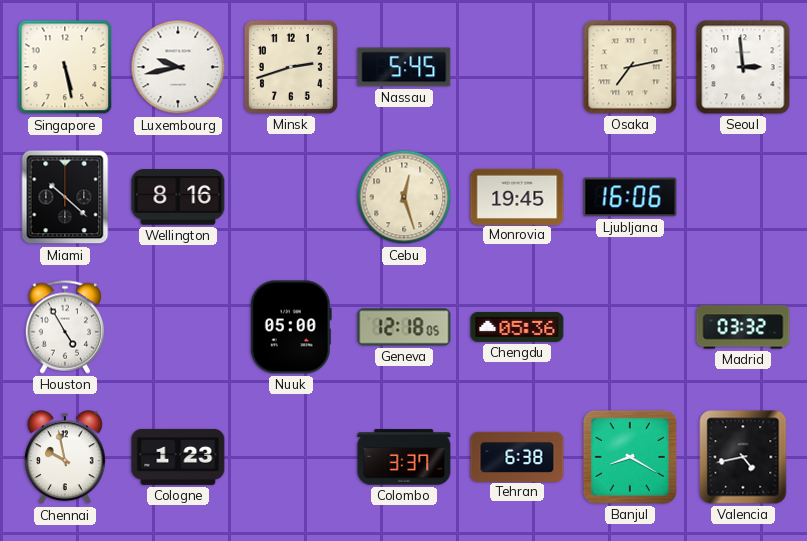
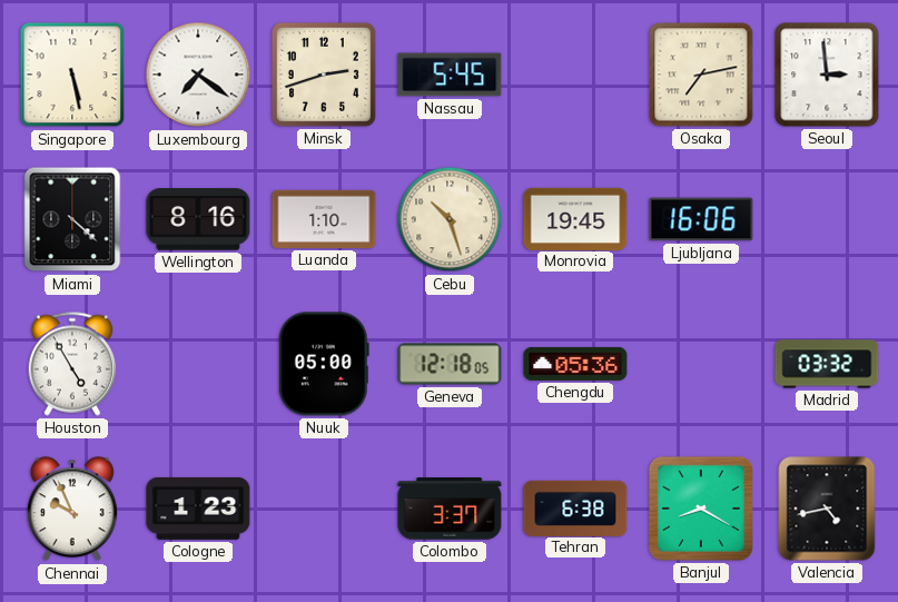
Luxembourg: 9:43 -> 7:21
Miami: 10:22 -> 4:22
Luanda: none -> 1:10
Cebu: 12:27 -> 10:27
Chennai: 9:58 -> 9:56
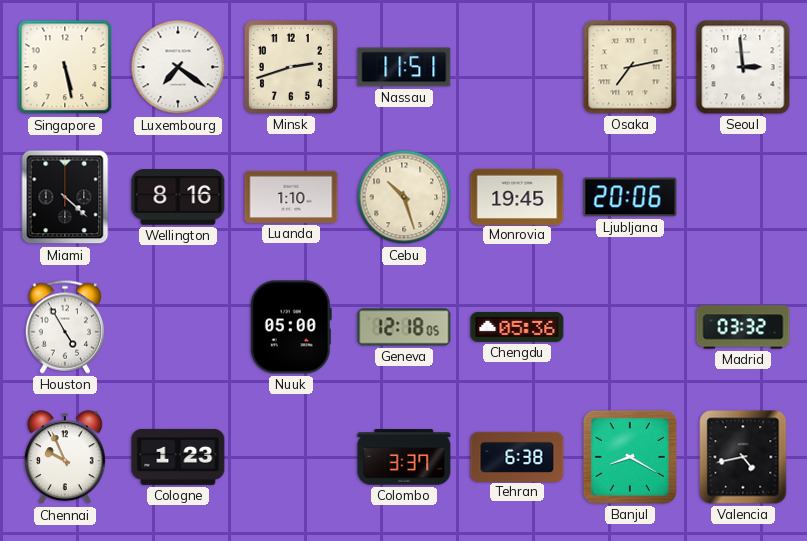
Nassau: 5:45 -> 11:51
Ljubljana: 16:06 -> 20:06
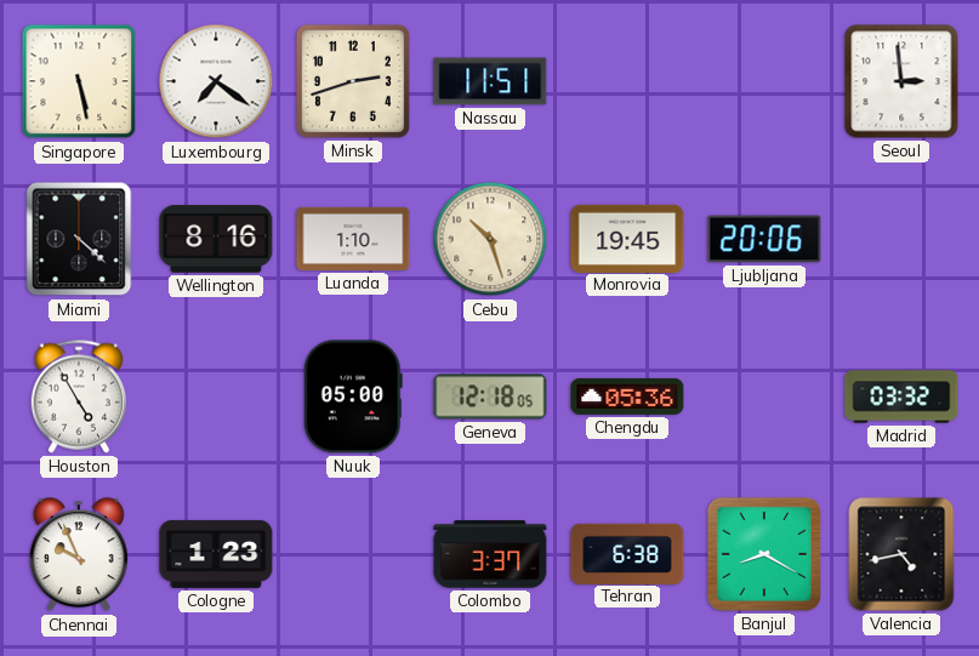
Osaka: 7:13 -> none
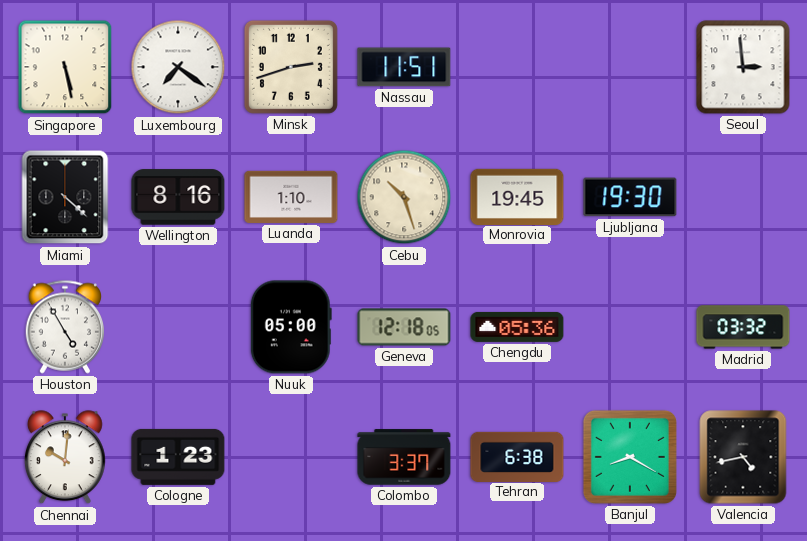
Ljubljana: 20:06 -> 19:30
Chennai: 9:56 -> 10:01
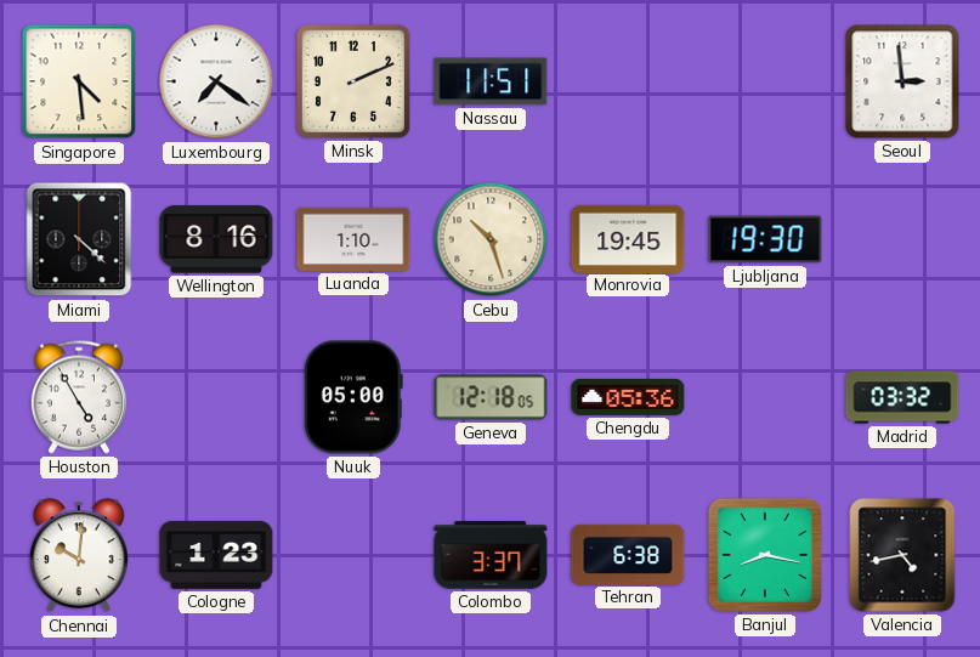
Singapore: 5:28 -> 4:29
Minsk: 2:42 -> 2:11
Banjul: 8:20 -> 8:17
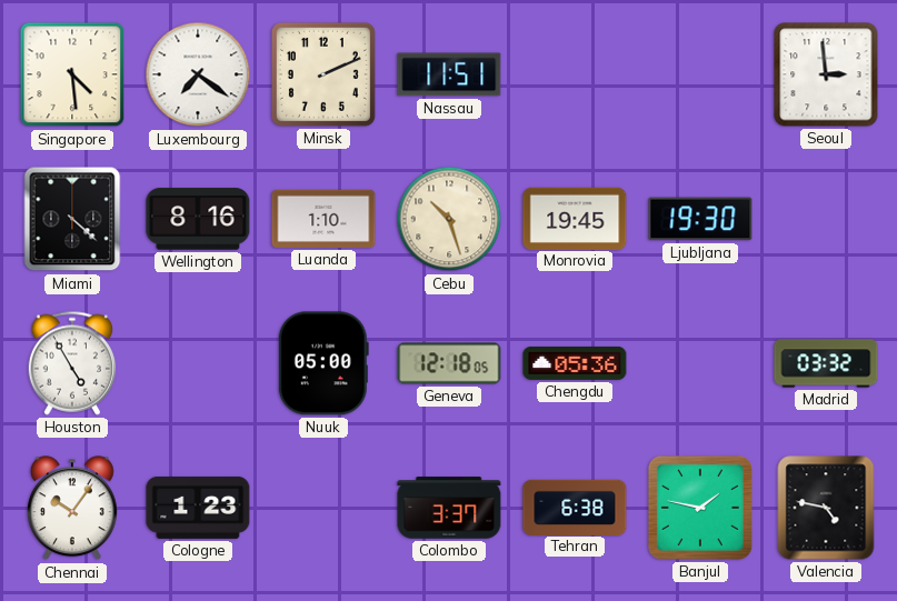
Chennai: 10:01 -> 10:06
Banjul: 8:17 -> 1:47
Valencia: 4:43 -> 4:47
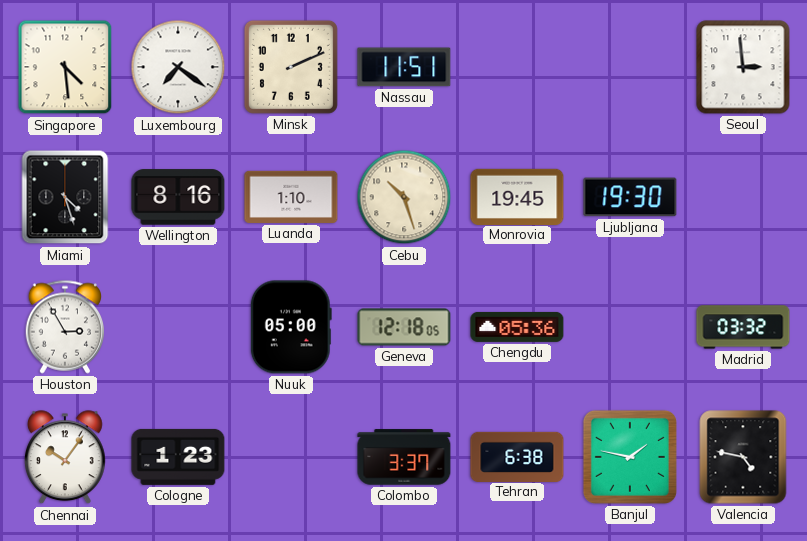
Miami: 4:22 -> 4:27
Houston: 4:55 -> 2:55
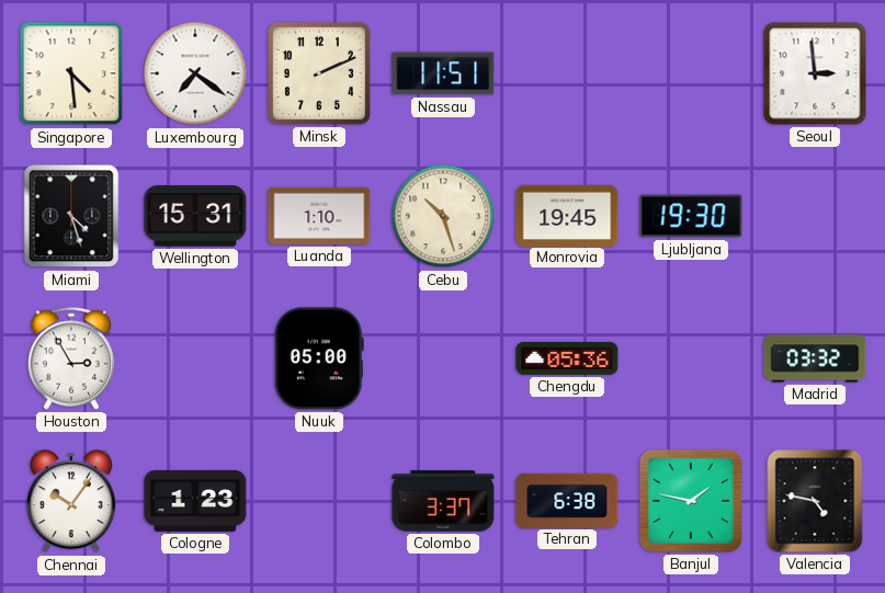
Wellington: 8:16 -> 15:31
Geneva: 12:18 -> none
